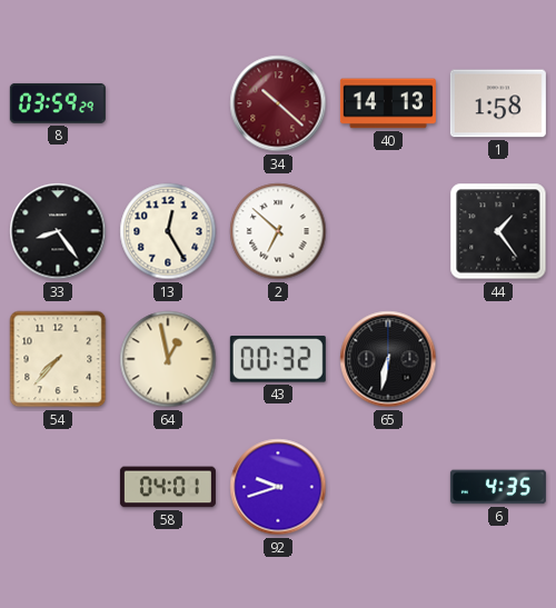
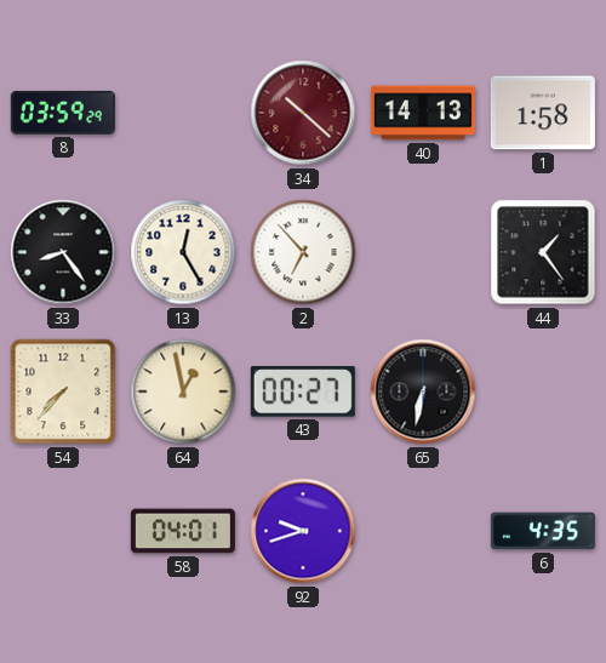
2: 6:52 -> 6:53
43: 00:32 -> 00:27
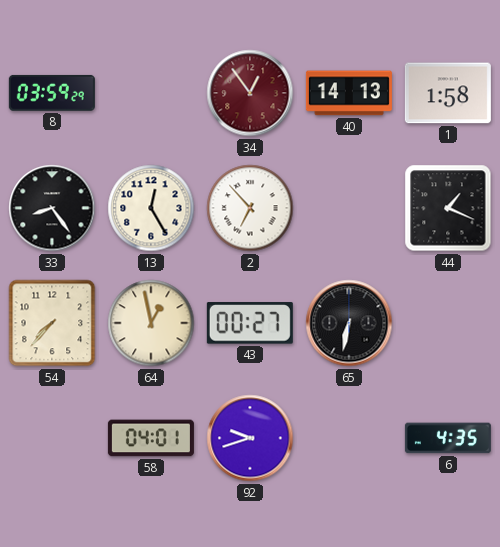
34: 10:22 -> 12:54
44: 1:24 -> 1:19
